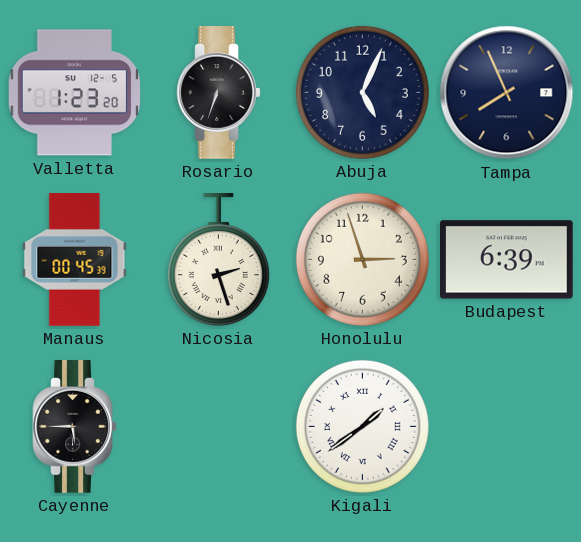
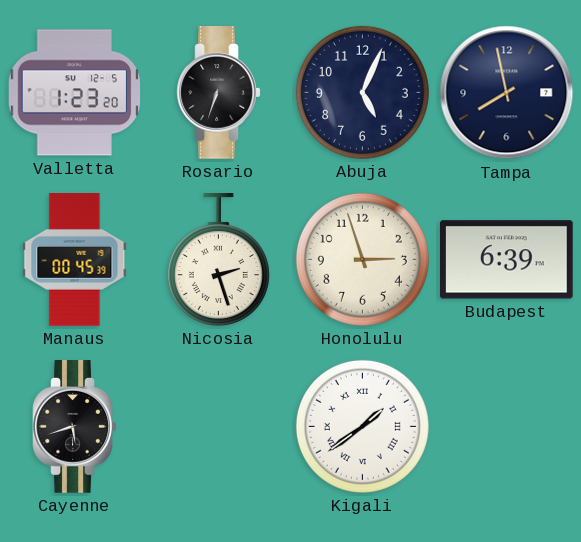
Tampa: 7:56 -> 7:58
Cayenne: 5:45 -> 5:42
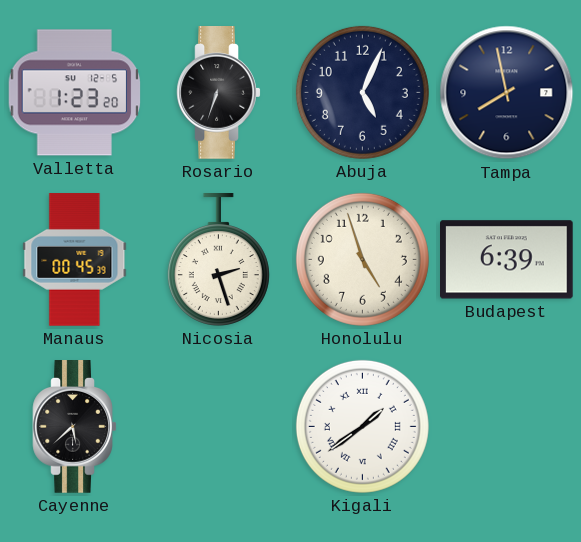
Honolulu: 2:57 -> 4:57
Cayenne: 5:42 -> 5:38
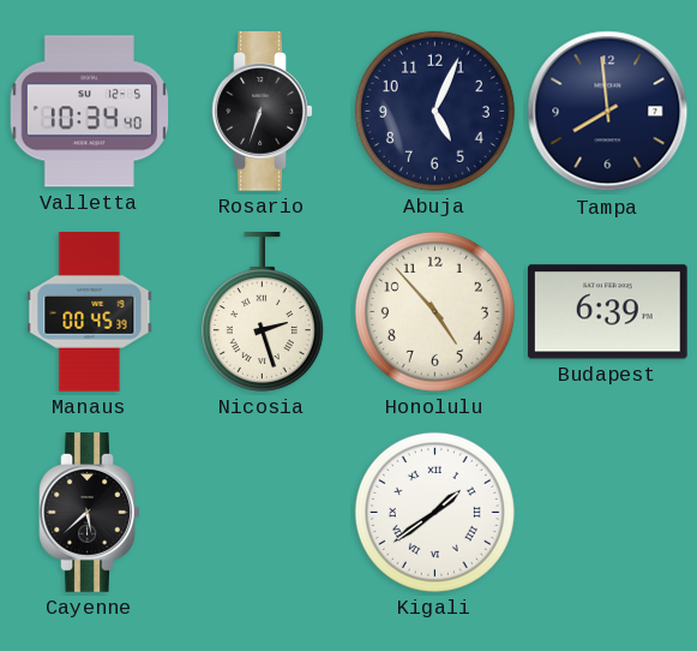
Valletta: 1:23 -> 10:34
Tampa: 7:58 -> 7:59
Honolulu: 4:57 -> 4:53
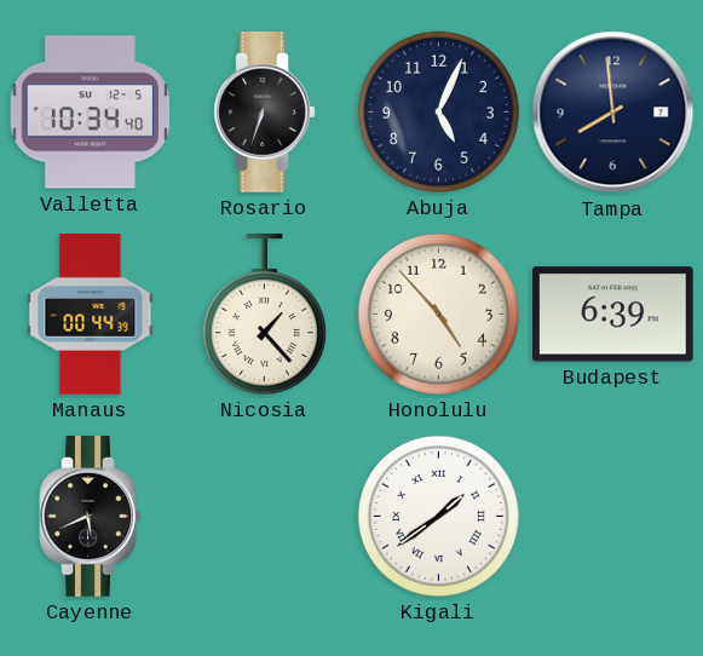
Manaus: 00:45 -> 00:44
Nicosia: 2:27 -> 1:23
Cayenne: 5:38 -> 5:41
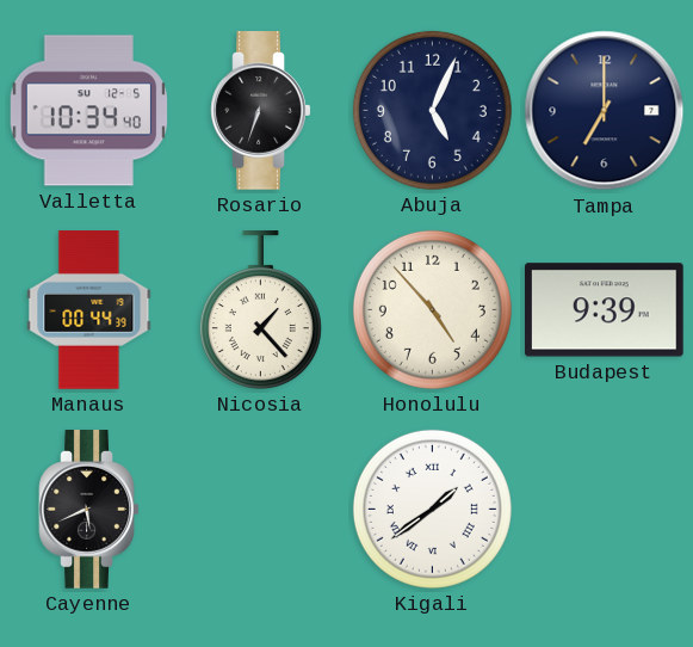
Tampa: 7:59 -> 7:00
Budapest: 6:39 -> 9:39
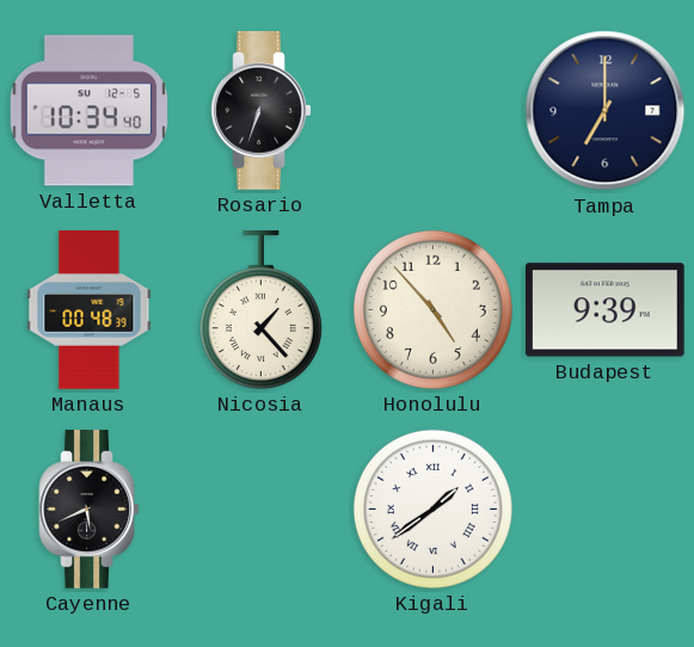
Abuja: 5:04 -> none
Manaus: 00:44 -> 00:48
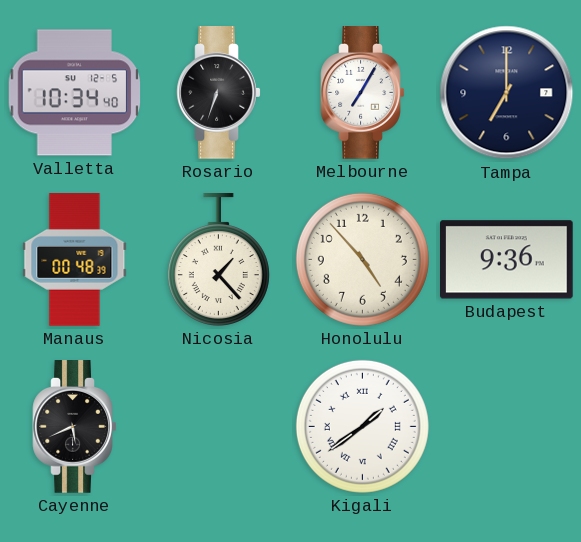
Melbourne: none -> 7:05
Budapest: 9:39 -> 9:36
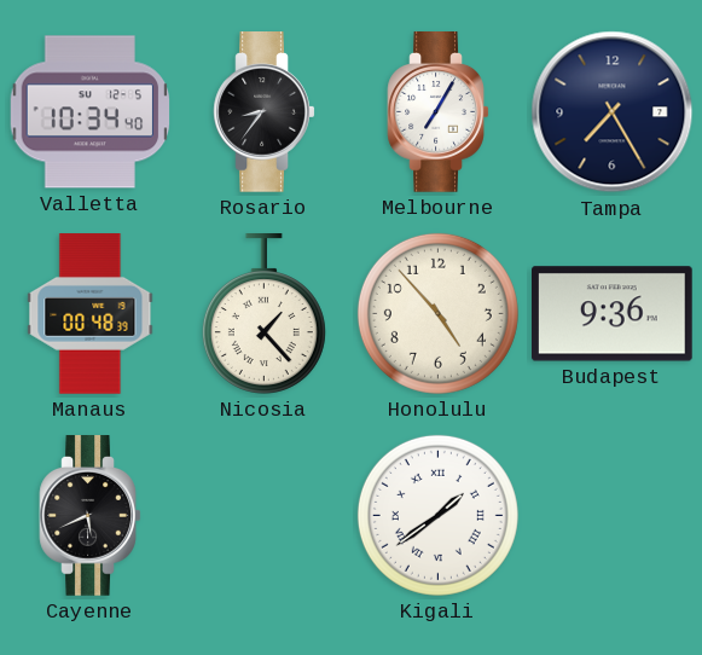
Rosario: 6:33 -> 8:36
Tampa: 7:00 -> 7:25
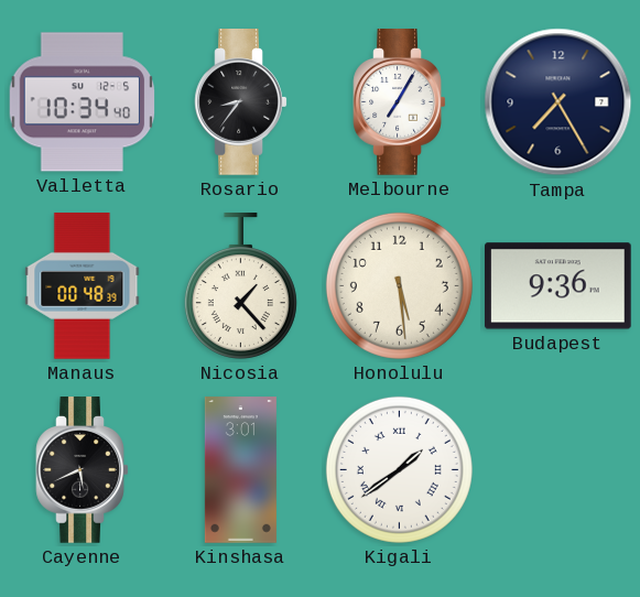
Honolulu: 4:53 -> 5:29
Kinshasa: none -> 3:01
